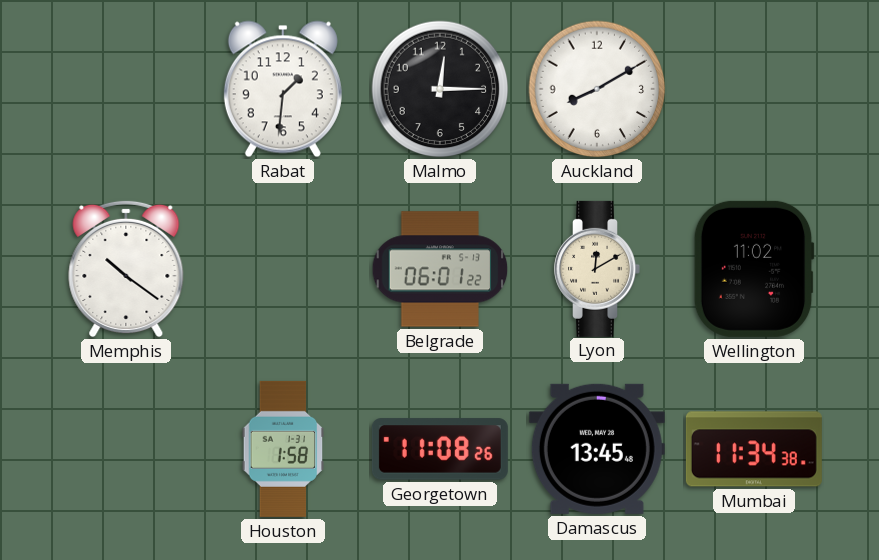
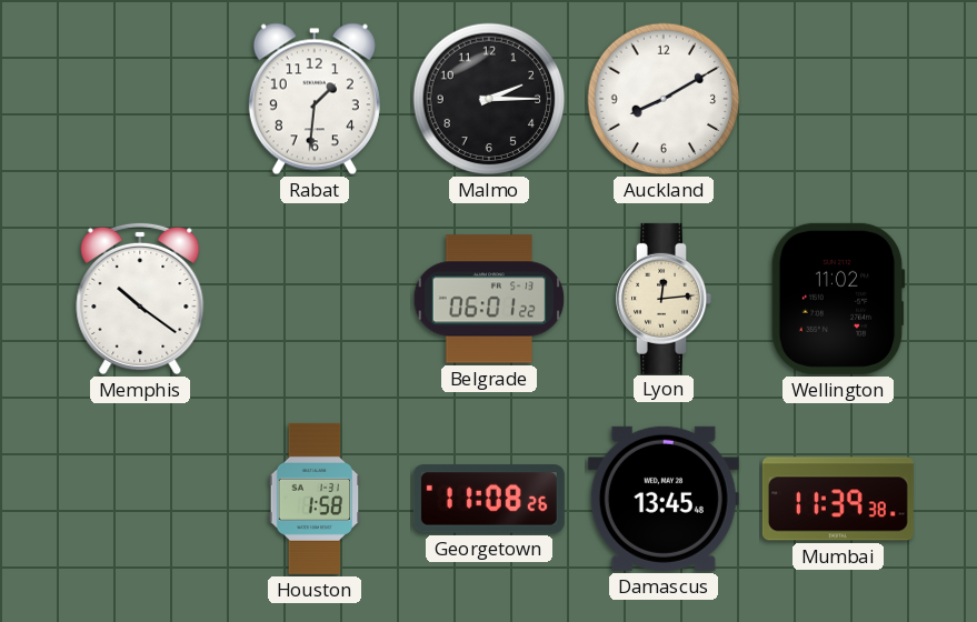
Malmo: 12:15 -> 2:15
Lyon: 12:10 -> 12:14
Mumbai: 11:34 -> 11:39
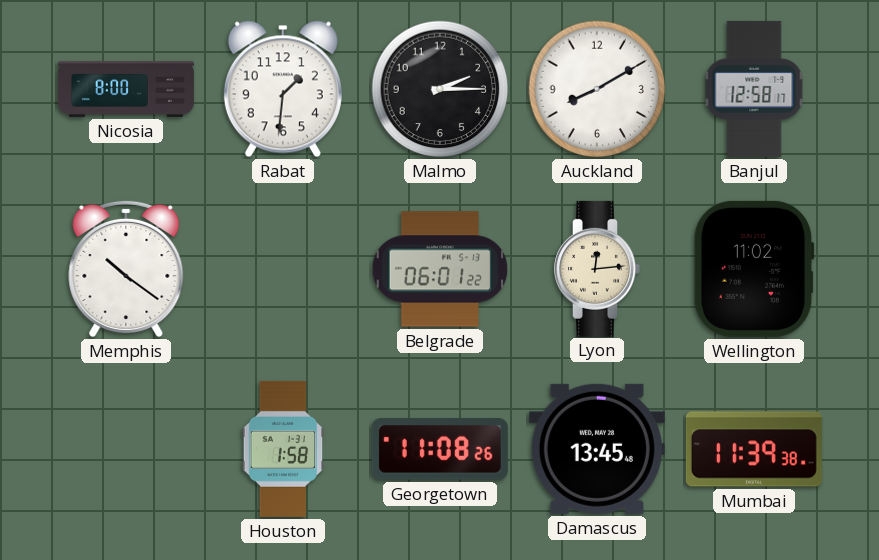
Nicosia: none -> 8:00
Banjul: none -> 12:58
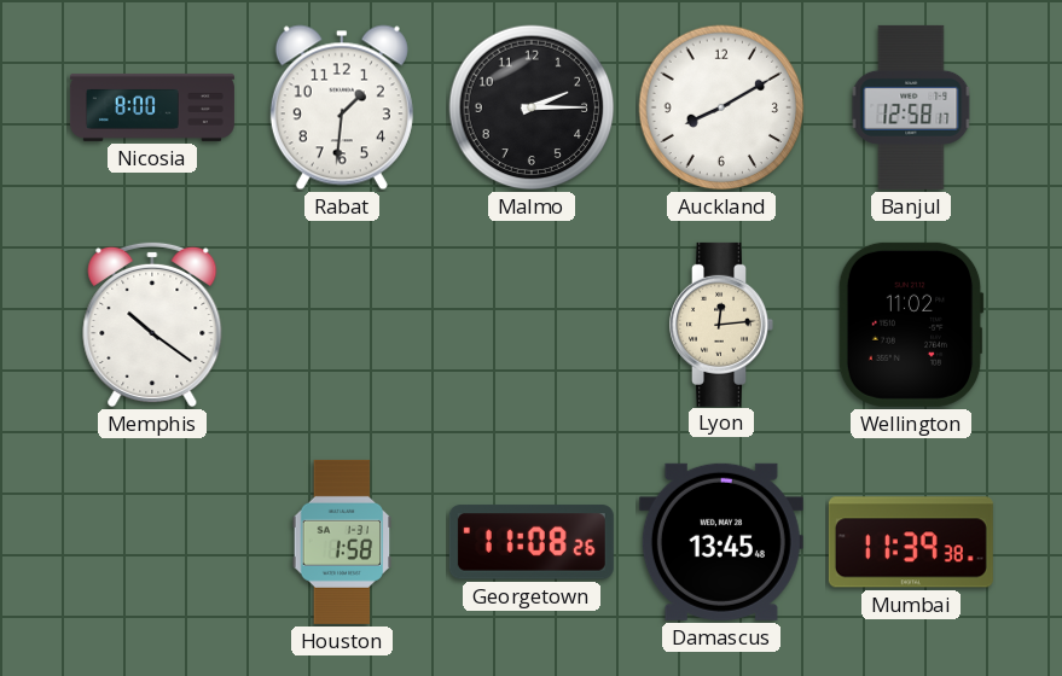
Belgrade: 06:01 -> none
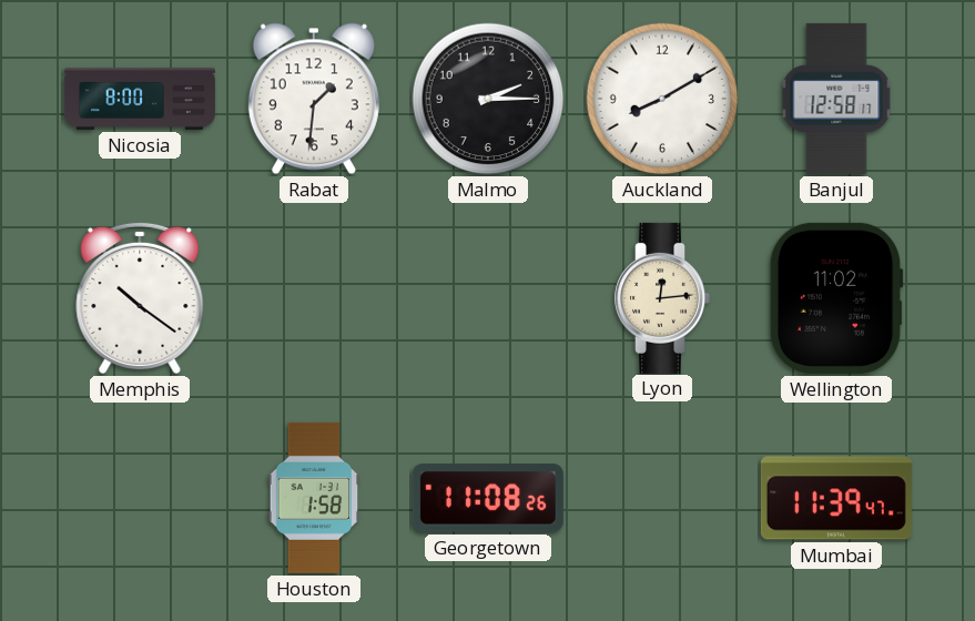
Damascus: 13:45 -> none
Mumbai: 11:39:38 -> 11:39:47
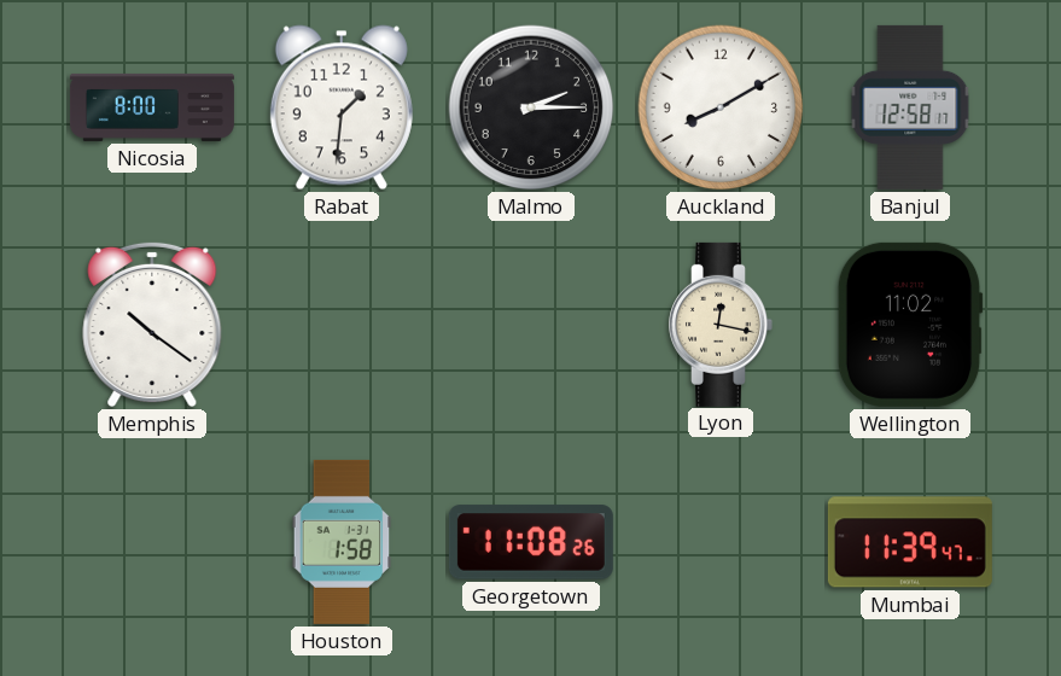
Lyon: 12:14 -> 12:17
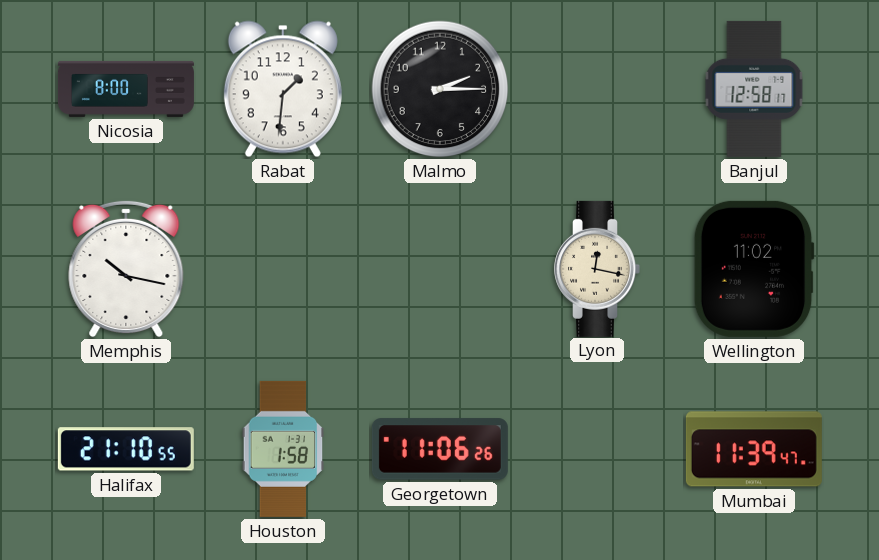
Auckland: 8:10 -> none
Memphis: 10:21 -> 10:17
Halifax: none -> 21:10
Georgetown: 11:08 -> 11:06
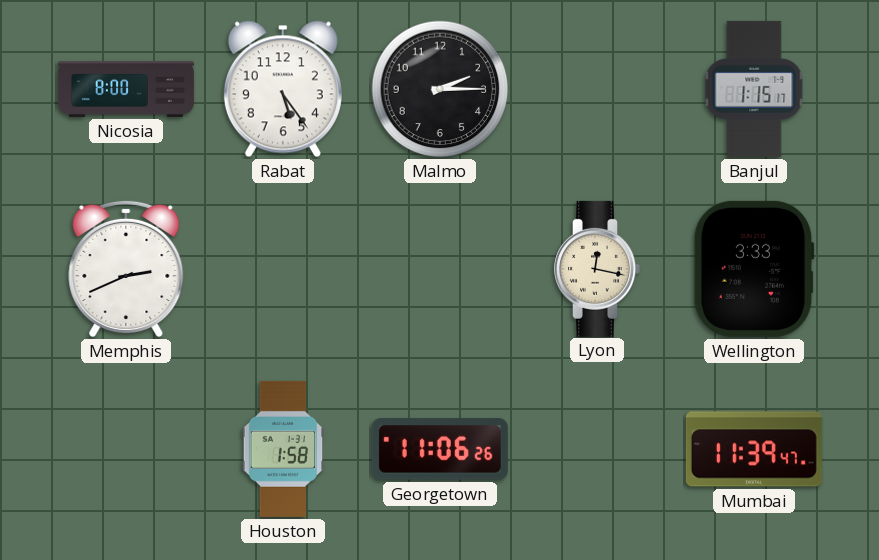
Rabat: 1:31 -> 5:24
Banjul: 12:58 -> 1:15
Memphis: 10:17 -> 2:41
Wellington: 11:02 -> 3:33
Halifax: 21:10 -> none
